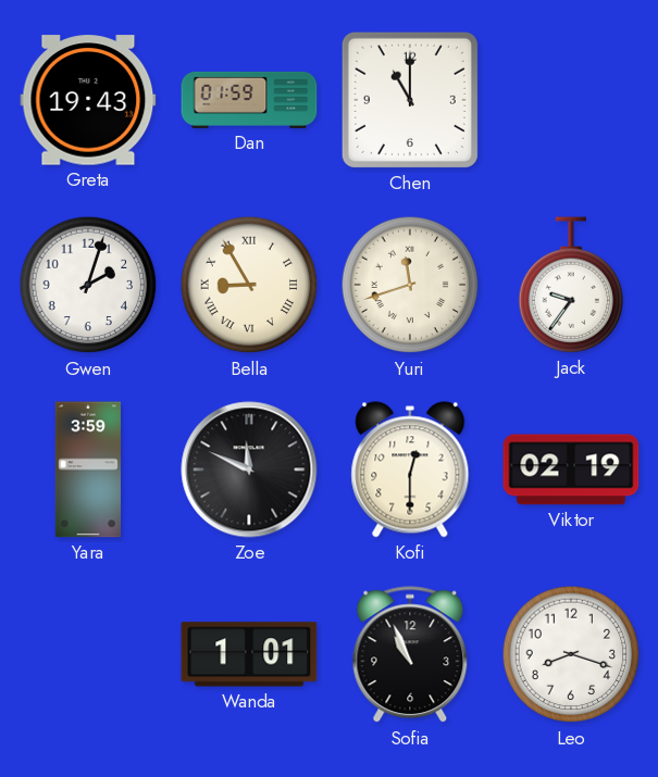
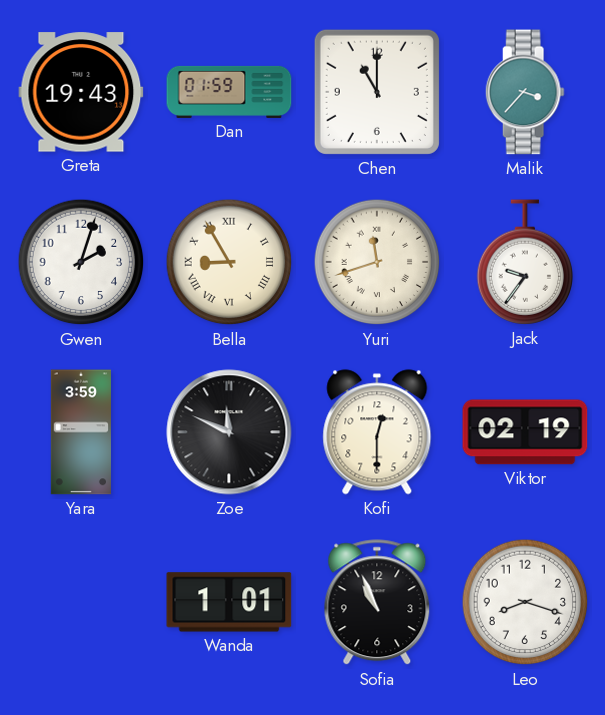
Malik: none -> 3:37
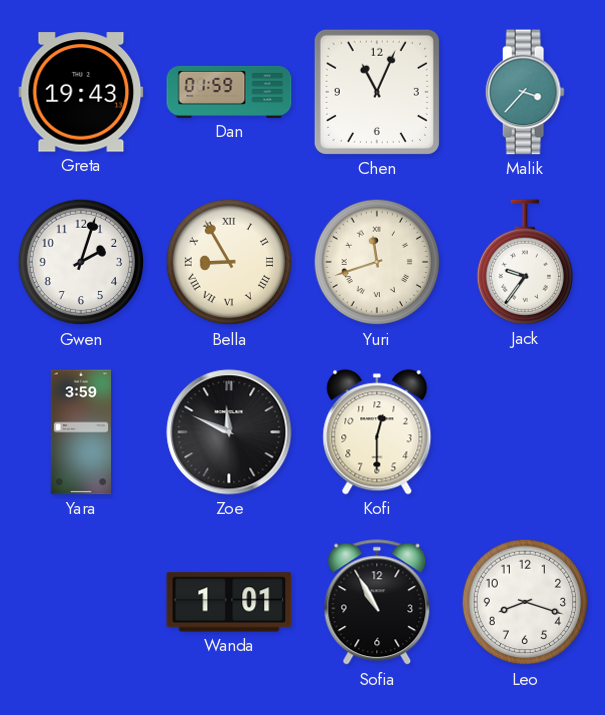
Chen: 11:00 -> 11:04
Viktor: 02:19 -> none
Sofia: 10:56 -> 10:55
